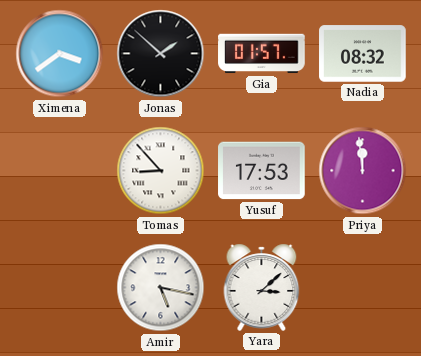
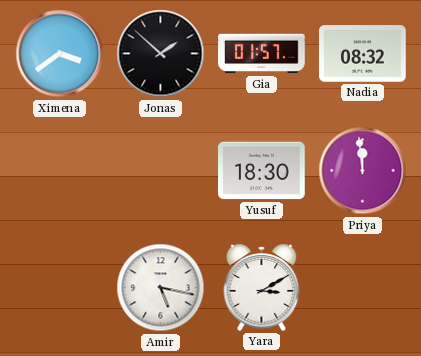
Tomas: 8:53 -> none
Yusuf: 17:53 -> 18:30
Yara: 3:08 -> 3:10
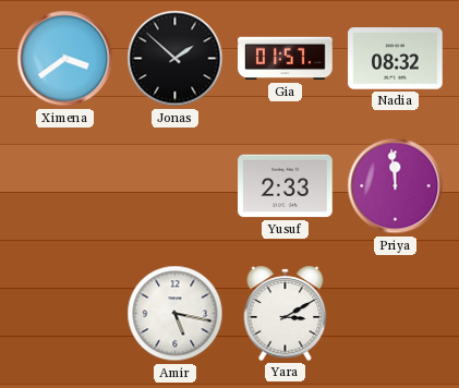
Yusuf: 18:30 -> 2:33
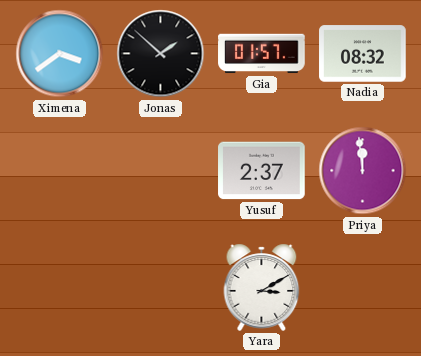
Yusuf: 2:33 -> 2:37
Amir: 5:17 -> none
